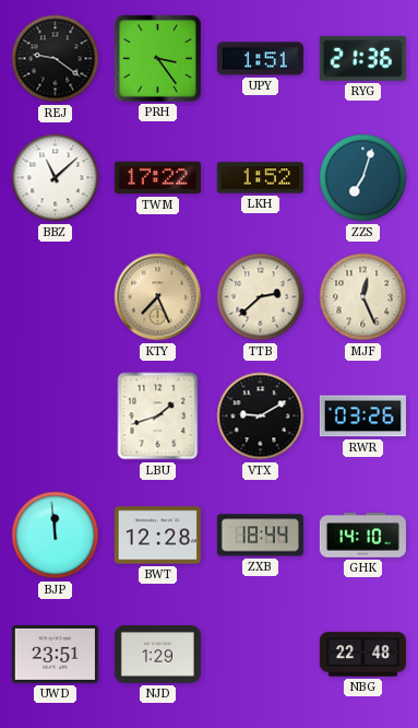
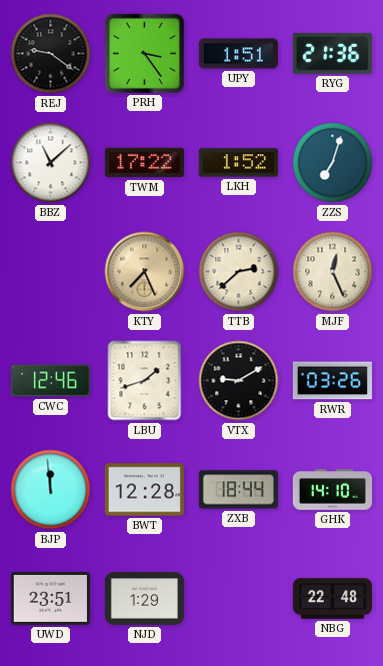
CWC: none -> 12:46
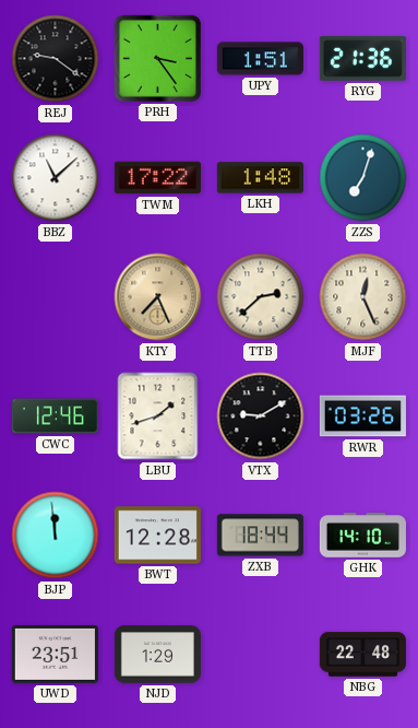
LKH: 1:52 -> 1:48
